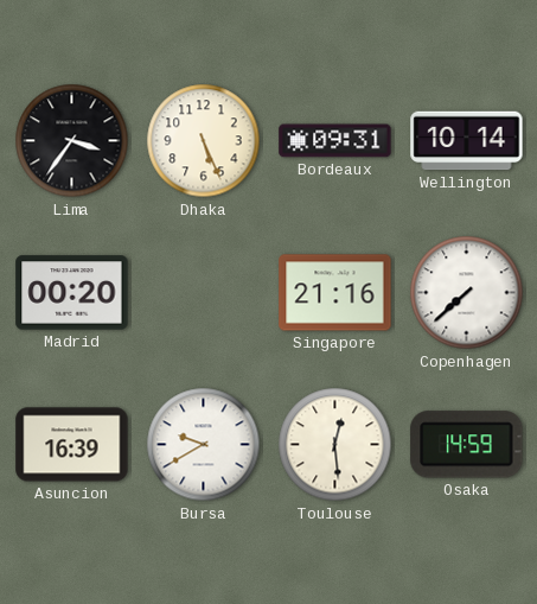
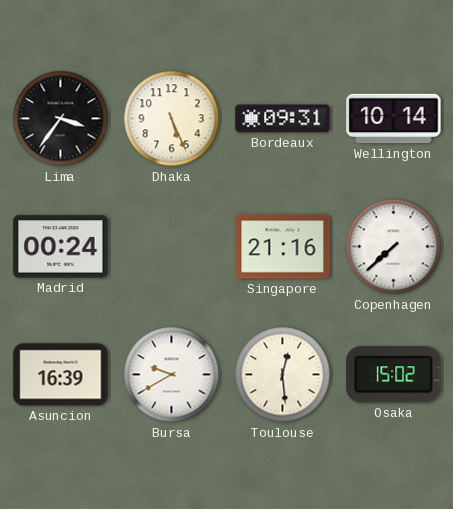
Madrid: 00:20 -> 00:24
Osaka: 14:59 -> 15:02
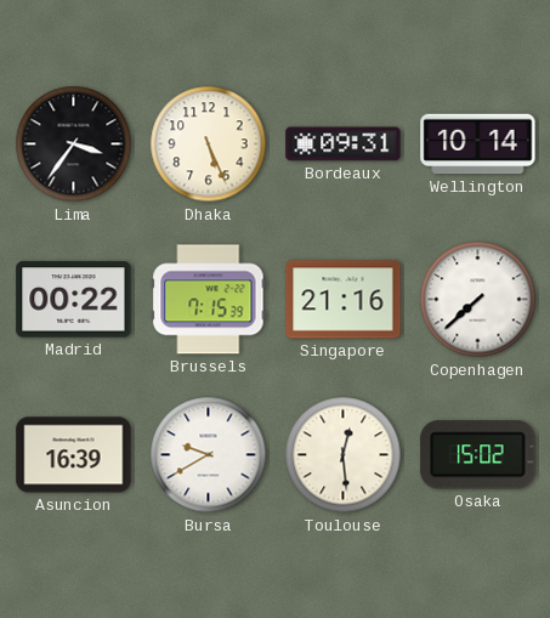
Madrid: 00:24 -> 00:22
Brussels: none -> 7:15
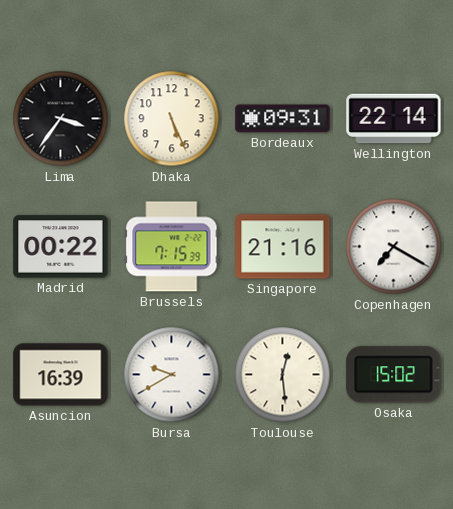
Wellington: 10:14 -> 22:14
Copenhagen: 7:38 -> 7:20
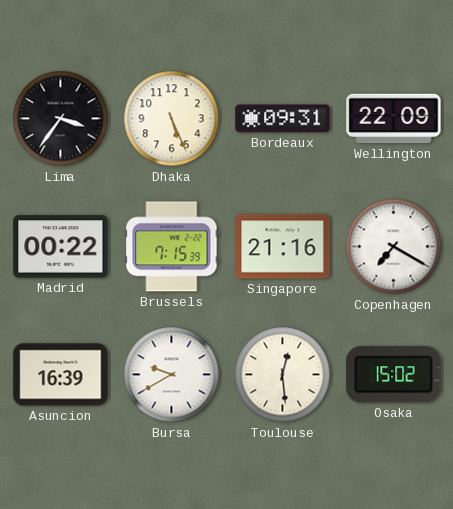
Wellington: 22:14 -> 22:09
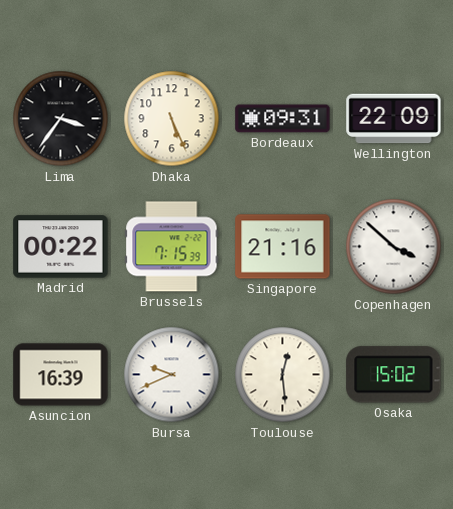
Copenhagen: 7:20 -> 3:52
Bursa: 9:40 -> 9:41
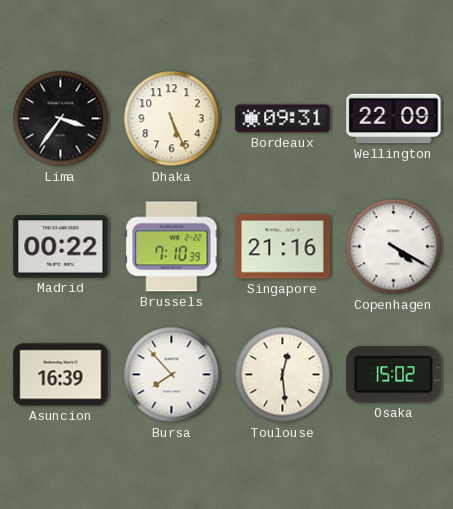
Brussels: 7:15 -> 7:10
Copenhagen: 3:52 -> 4:20
Bursa: 9:41 -> 7:53
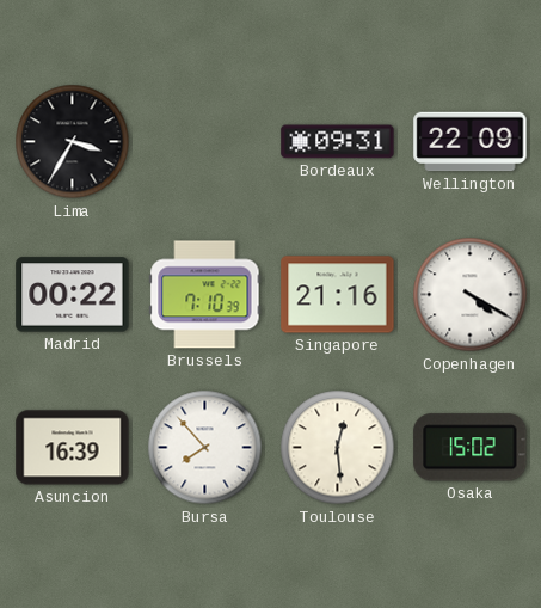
Lima: 3:36 -> 3:35
Dhaka: 5:26 -> none
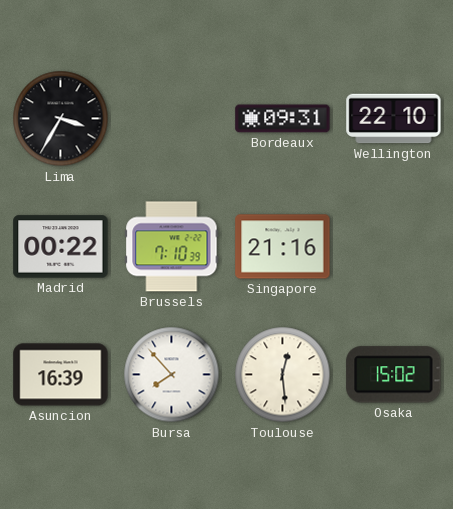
Wellington: 22:09 -> 22:10
Copenhagen: 4:20 -> none
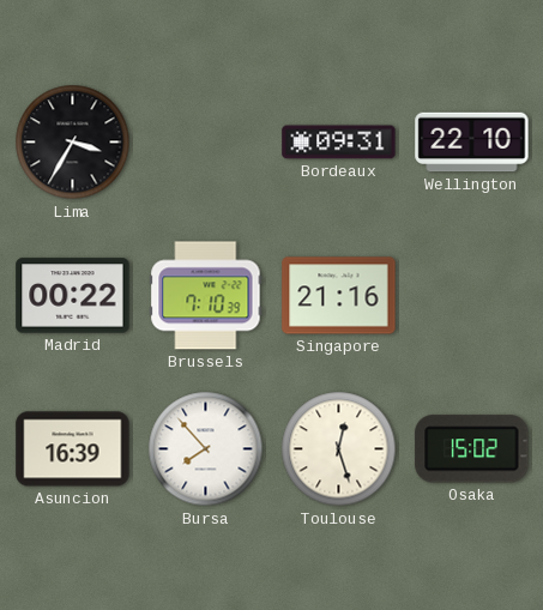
Toulouse: 12:29 -> 12:27
